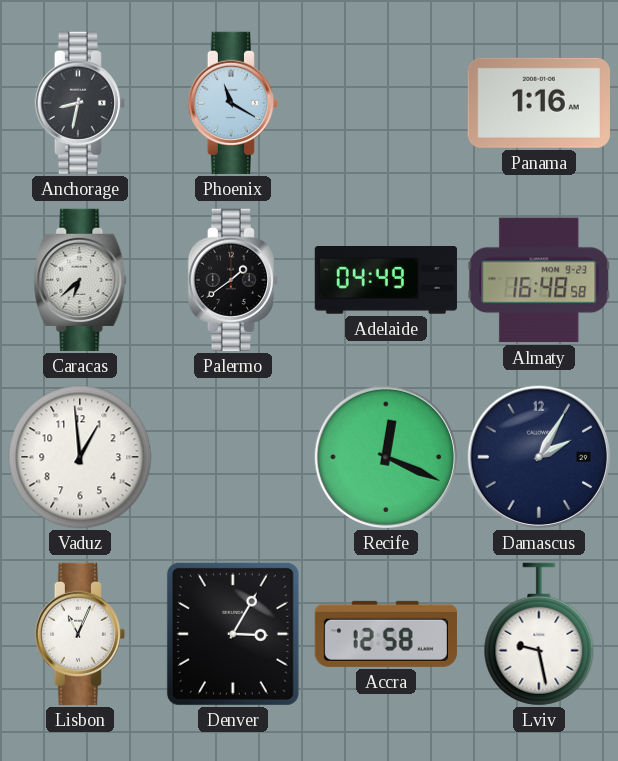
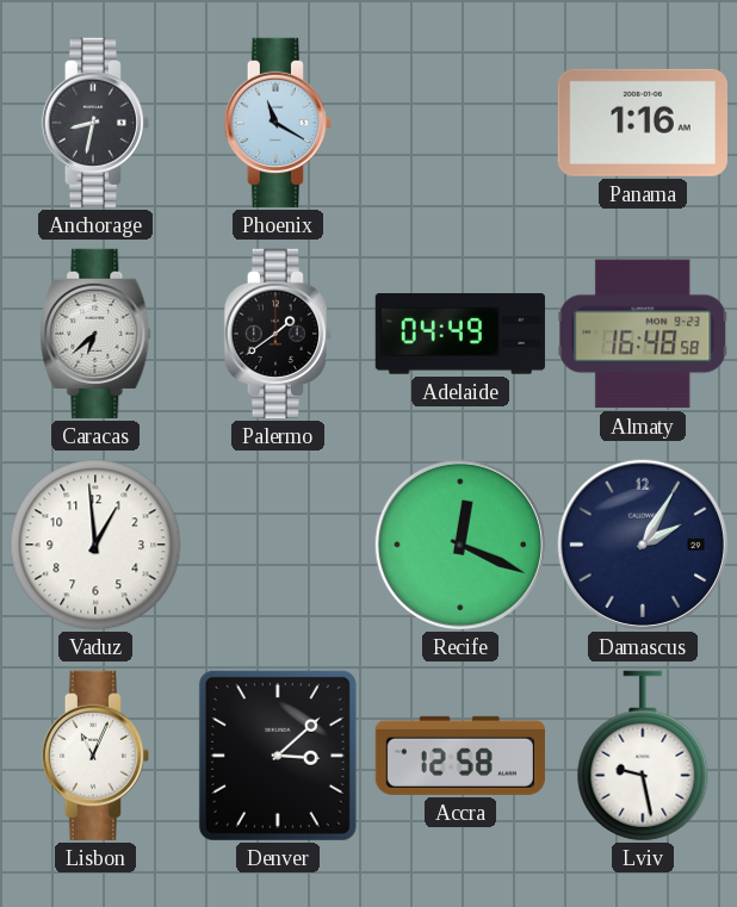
Denver: 3:05 -> 3:08
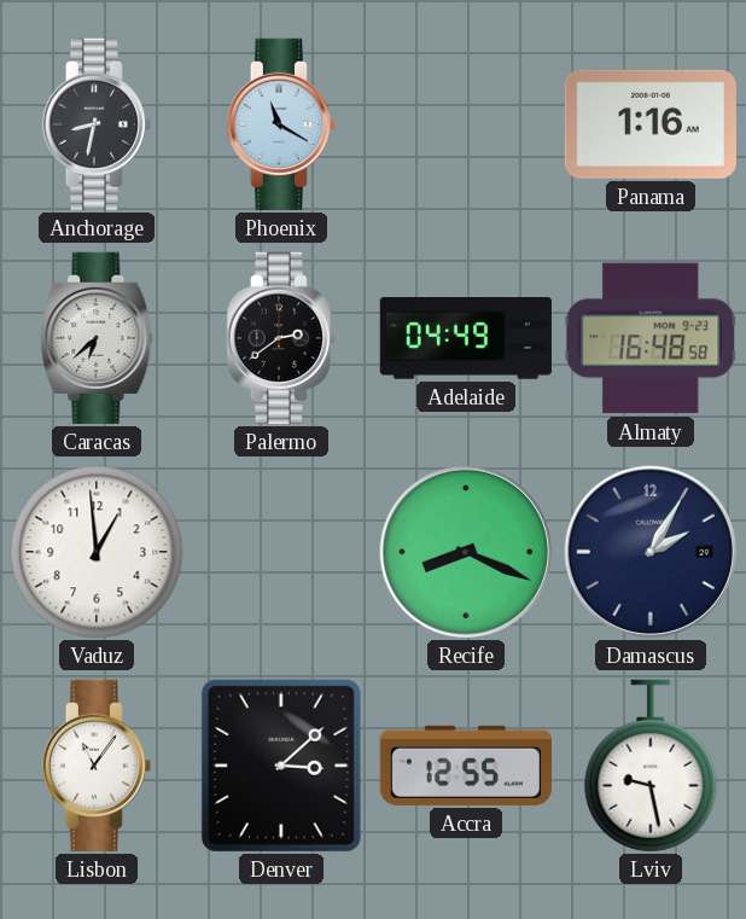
Palermo: 1:39 -> 2:39
Recife: 12:19 -> 8:19
Lisbon: 11:04 -> 11:06
Accra: 12:58 -> 12:55
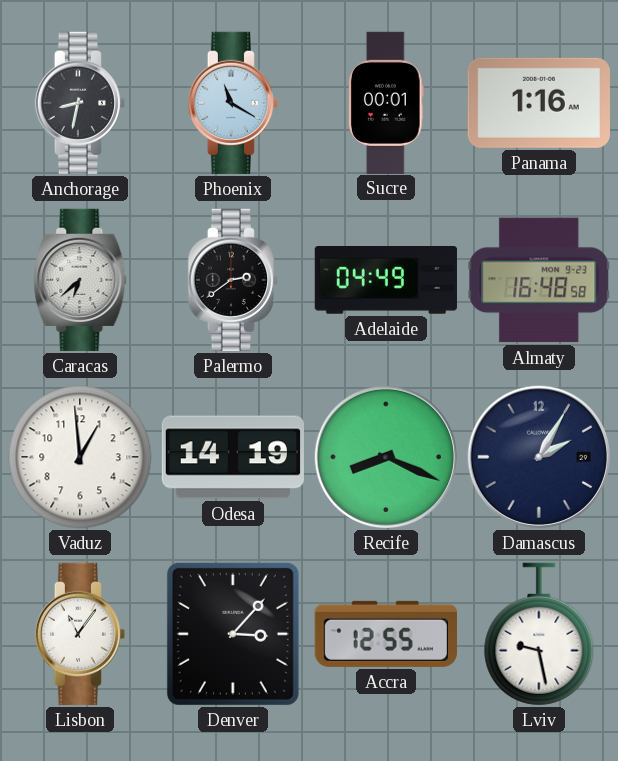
Sucre: none -> 00:01
Odesa: none -> 14:19
Denver: 3:08 -> 3:07
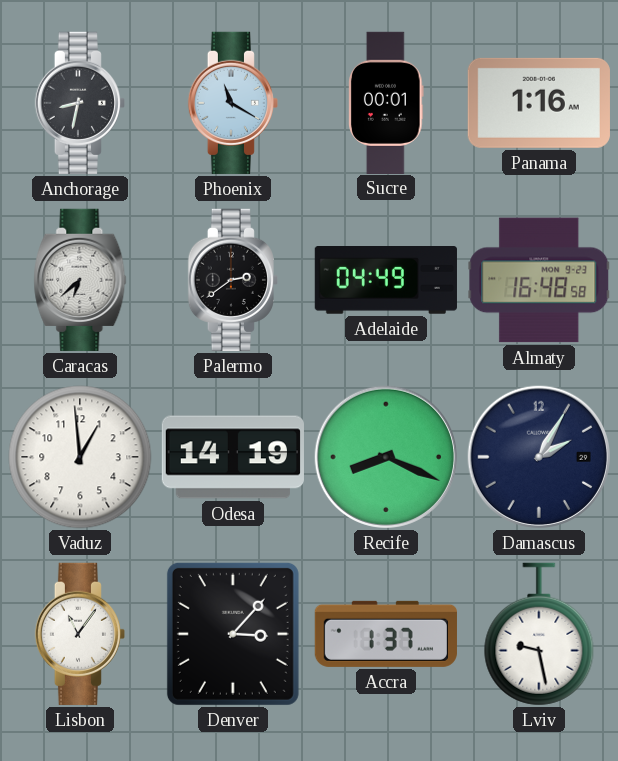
Accra: 12:55 -> 1:37
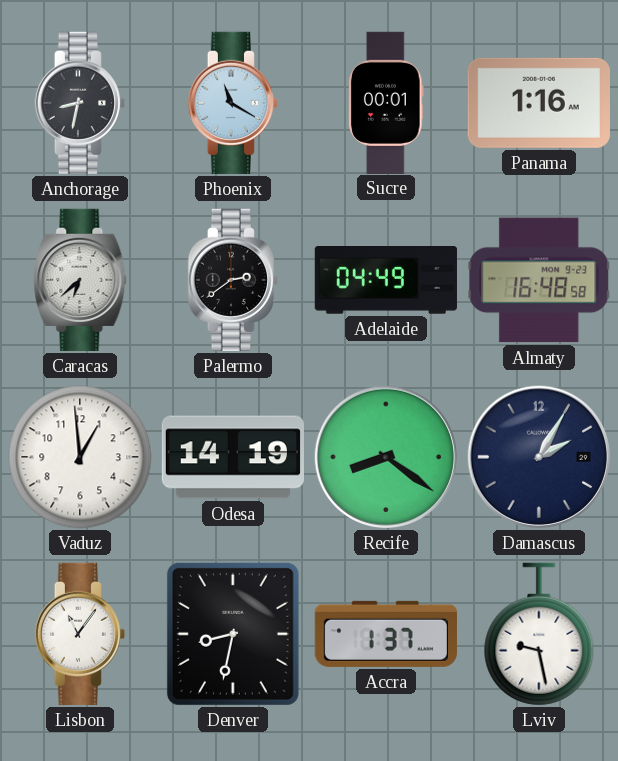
Recife: 8:19 -> 8:21
Denver: 3:07 -> 8:32
